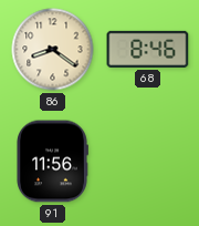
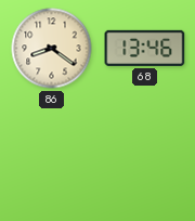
68: 8:46 -> 13:46
91: 11:56 -> none
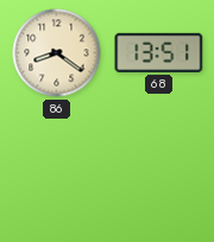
68: 13:46 -> 13:51
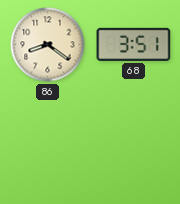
68: 13:51 -> 3:51
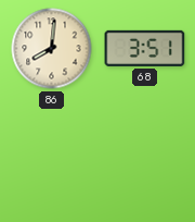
86: 8:21 -> 8:01
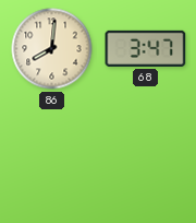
68: 3:51 -> 3:47
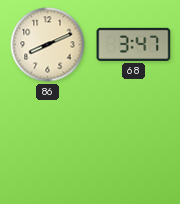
86: 8:01 -> 8:11
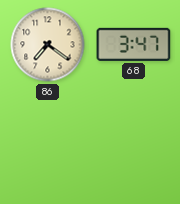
86: 8:11 -> 7:21
